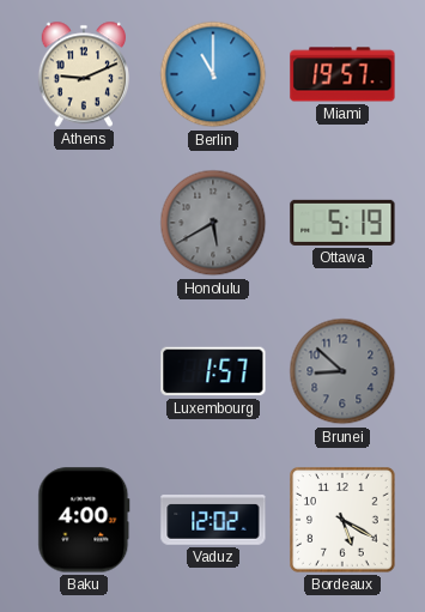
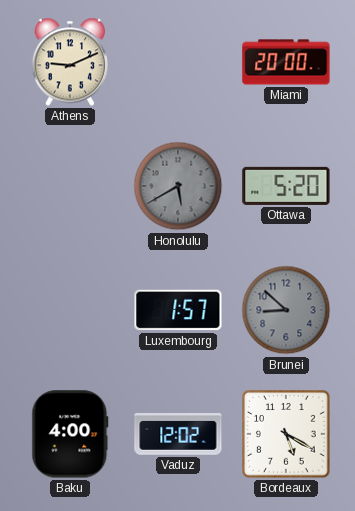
Berlin: 11:00 -> none
Miami: 19:57 -> 20:00
Ottawa: 5:19 -> 5:20
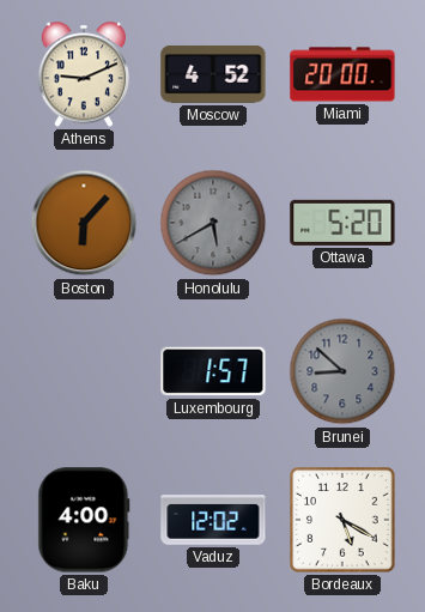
Moscow: none -> 4:52
Boston: none -> 6:07
